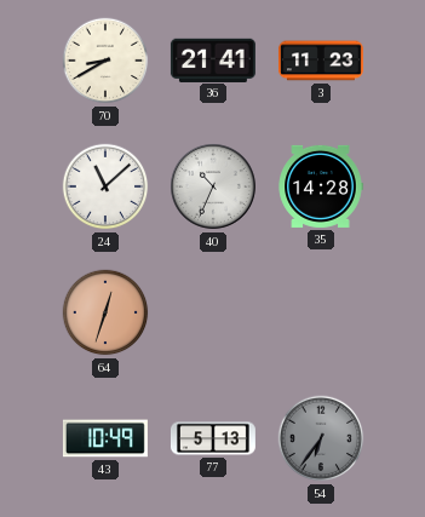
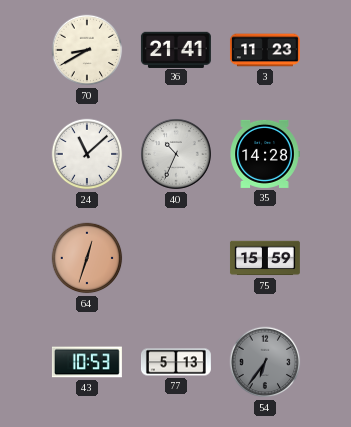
75: none -> 15:59
43: 10:49 -> 10:53
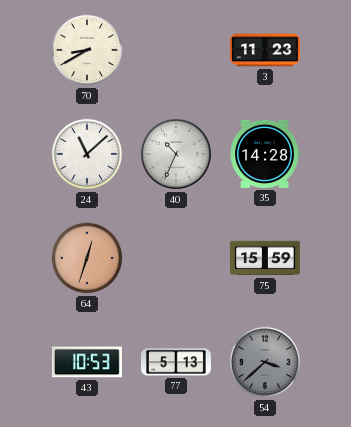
36: 21:41 -> none
54: 6:36 -> 3:38
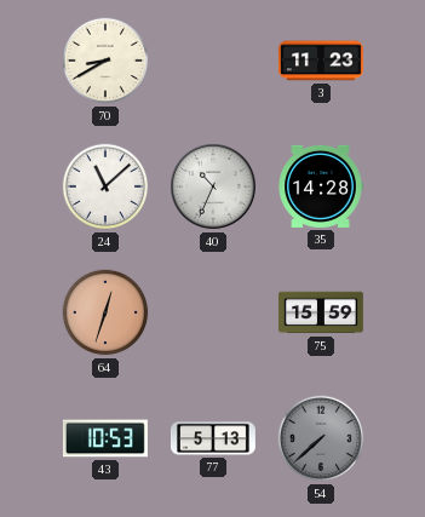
54: 3:38 -> 7:38
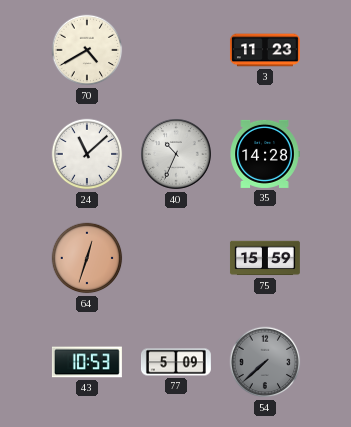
70: 8:40 -> 4:40
77: 5:13 -> 5:09
